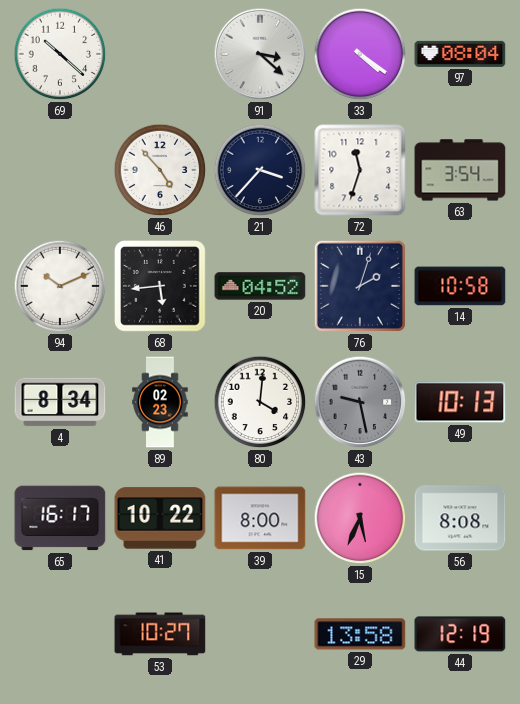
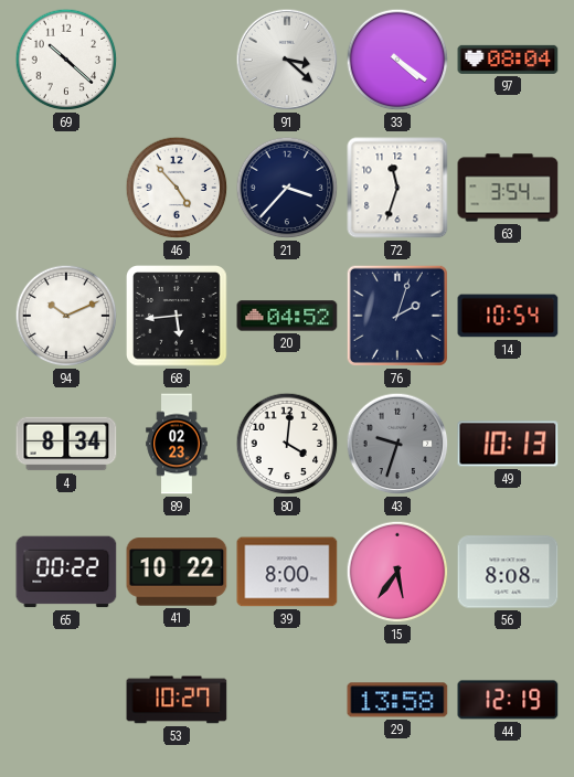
14: 10:58 -> 10:54
43: 9:28 -> 9:33
65: 16:17 -> 00:22
15: 5:34 -> 5:36
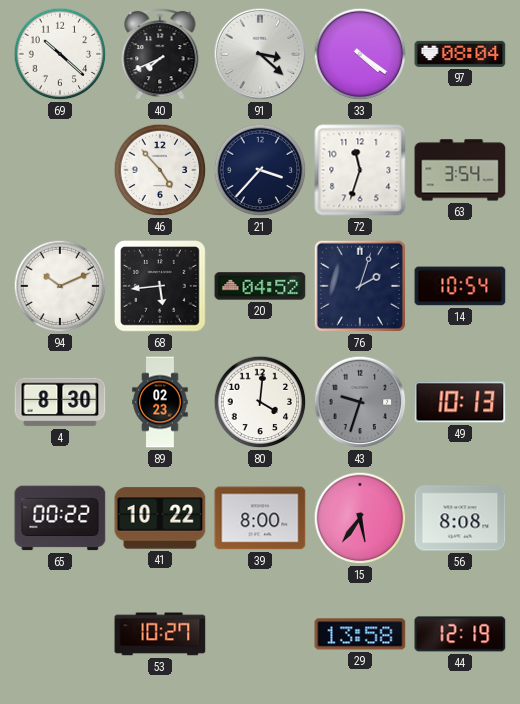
40: none -> 7:41
4: 8:34 -> 8:30
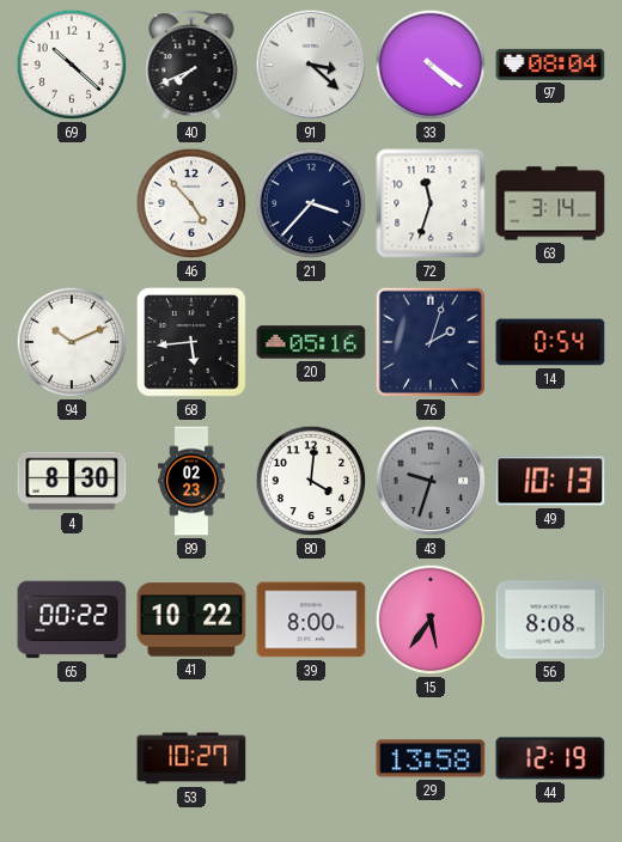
63: 3:54 -> 3:14
20: 04:52 -> 05:16
14: 10:54 -> 0:54
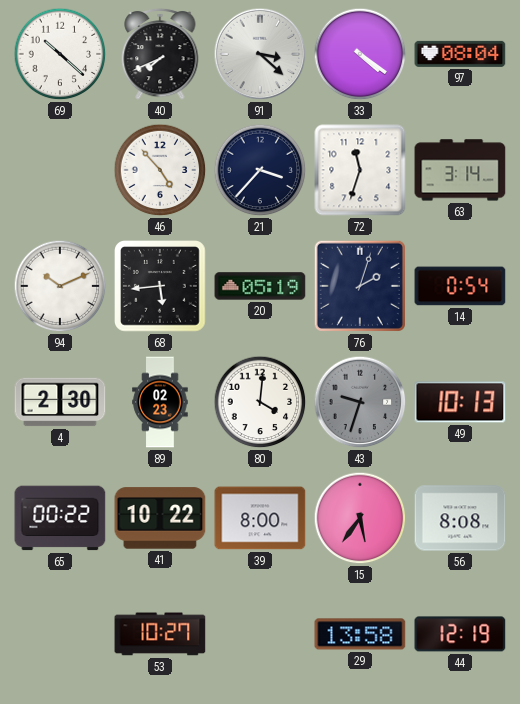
20: 05:16 -> 05:19
4: 8:30 -> 2:30
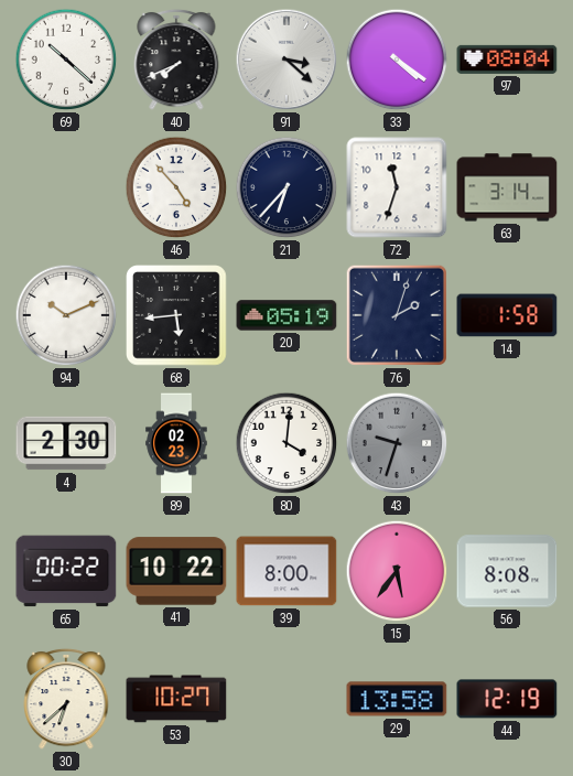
21: 3:37 -> 6:37
14: 0:54 -> 1:58
49: 10:13 -> none
30: none -> 6:38
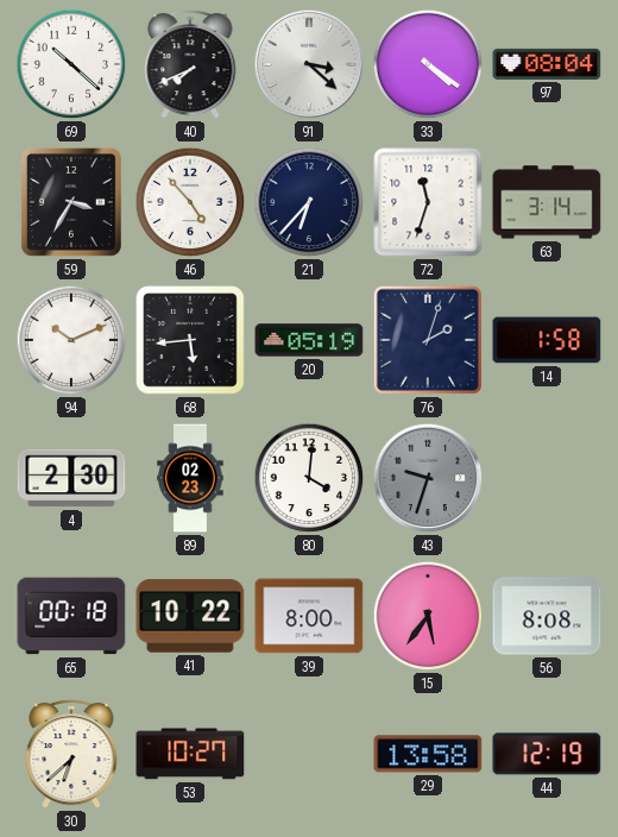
59: none -> 3:35
65: 00:22 -> 00:18
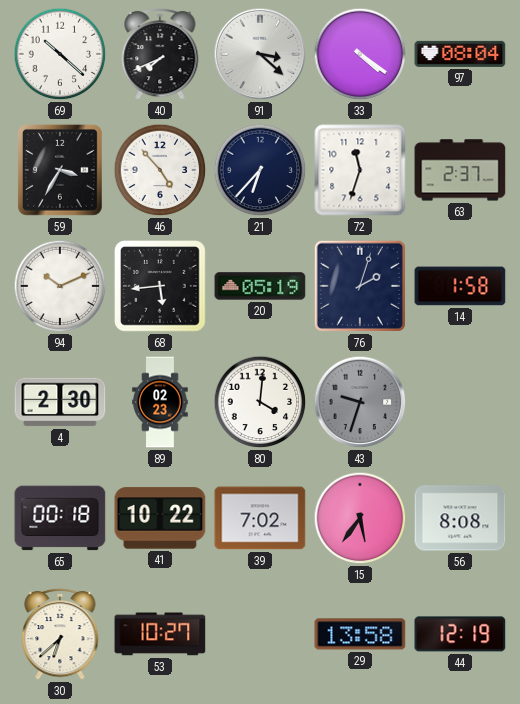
63: 3:14 -> 2:37
39: 8:00 -> 7:02
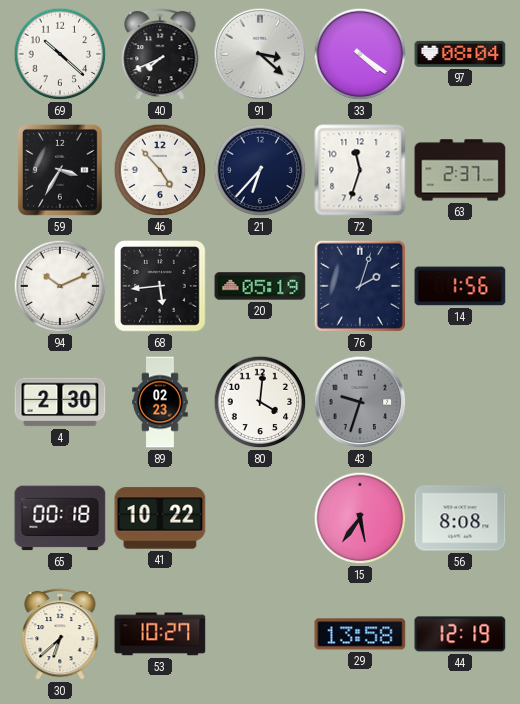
14: 1:58 -> 1:56
39: 7:02 -> none
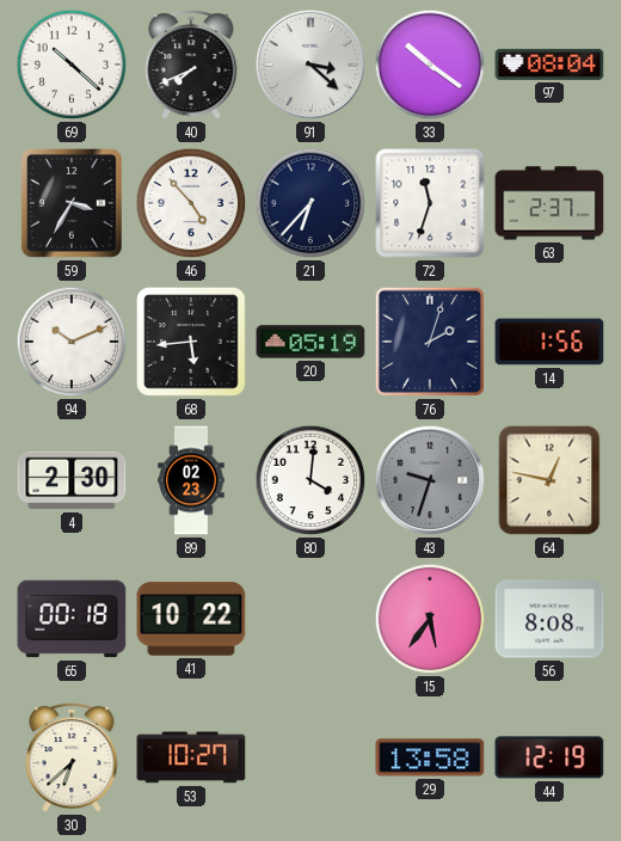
33: 4:21 -> 10:21
64: none -> 12:47
